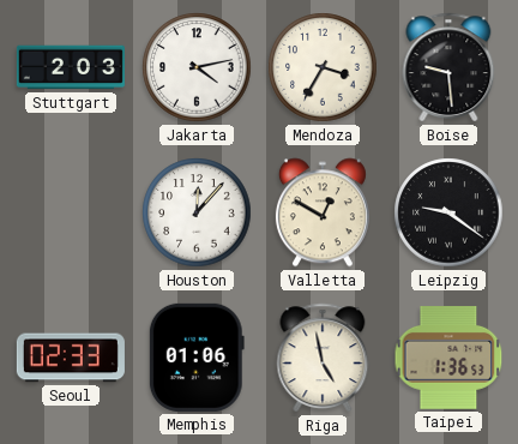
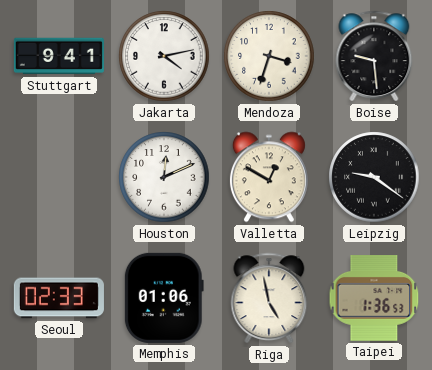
Stuttgart: 2:03 -> 9:41
Mendoza: 3:35 -> 3:33
Houston: 12:07 -> 12:11
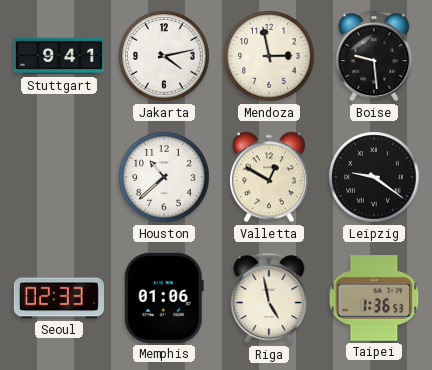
Mendoza: 3:33 -> 2:58
Houston: 12:11 -> 10:38
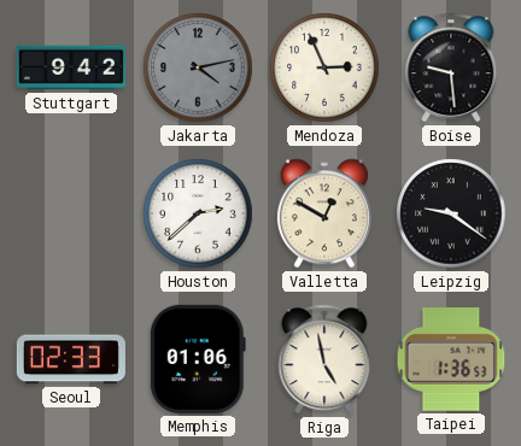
Stuttgart: 9:41 -> 9:42
Jakarta dial: white -> grey
Mendoza: 2:58 -> 2:56
Houston: 10:38 -> 2:38
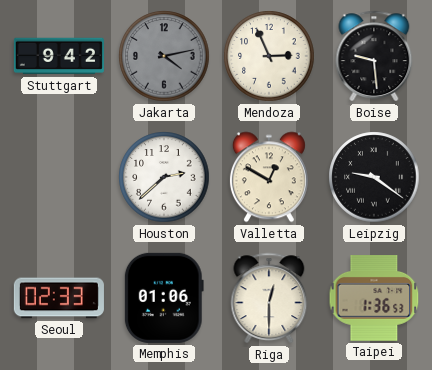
Riga: 4:58 -> 12:30
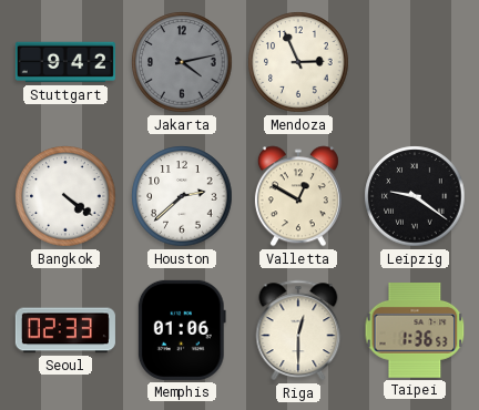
Boise: 9:29 -> none
Bangkok: none -> 4:21
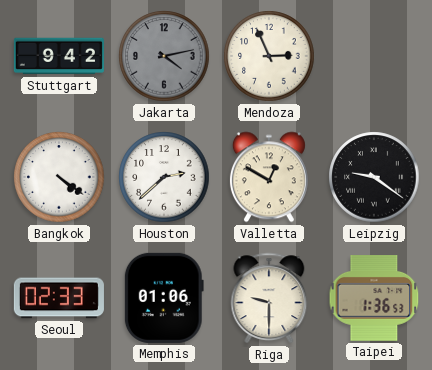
Riga: 12:30 -> 9:30
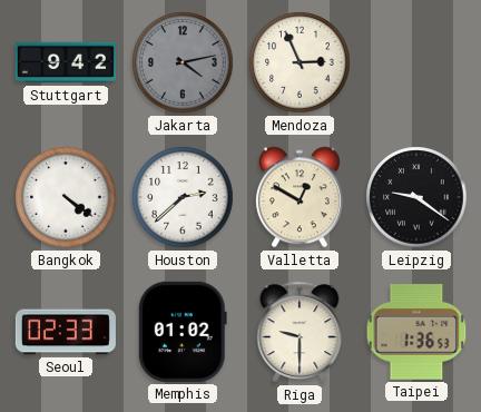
Memphis: 01:06 -> 01:02
